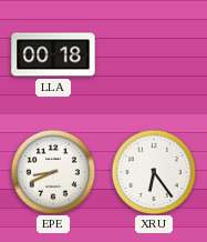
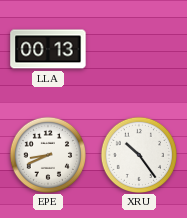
LLA: 00:18 -> 00:13
XRU: 6:24 -> 10:24
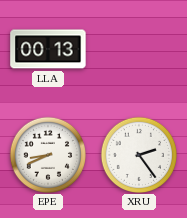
XRU: 10:24 -> 2:24
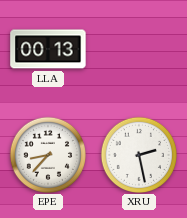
EPE: 8:41 -> 8:37
XRU: 2:24 -> 2:28
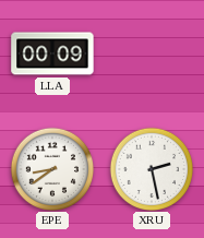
LLA: 00:13 -> 00:09
EPE: 8:37 -> 8:39
